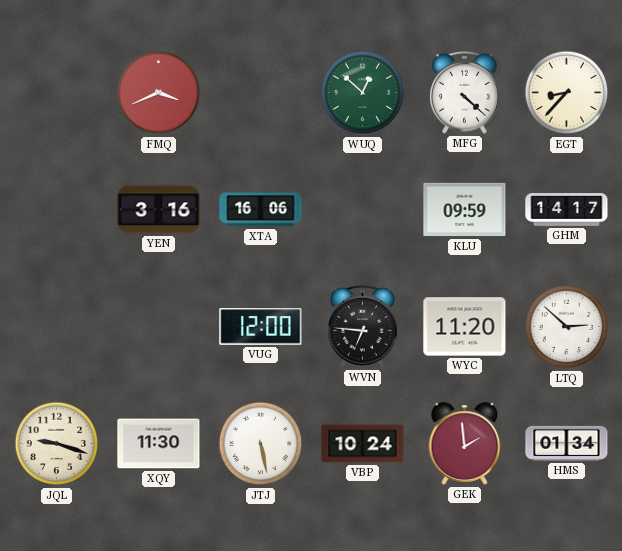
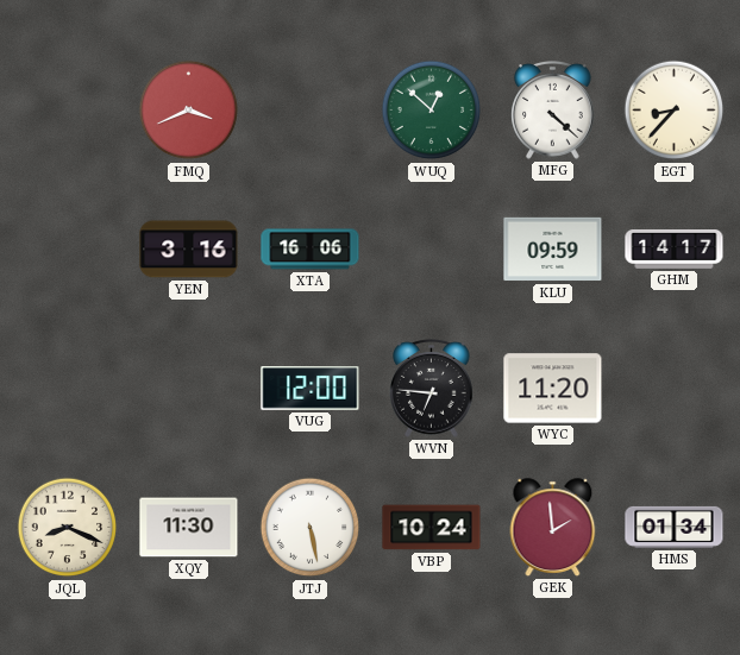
LTQ: 2:52 -> none
JQL: 9:18 -> 8:19
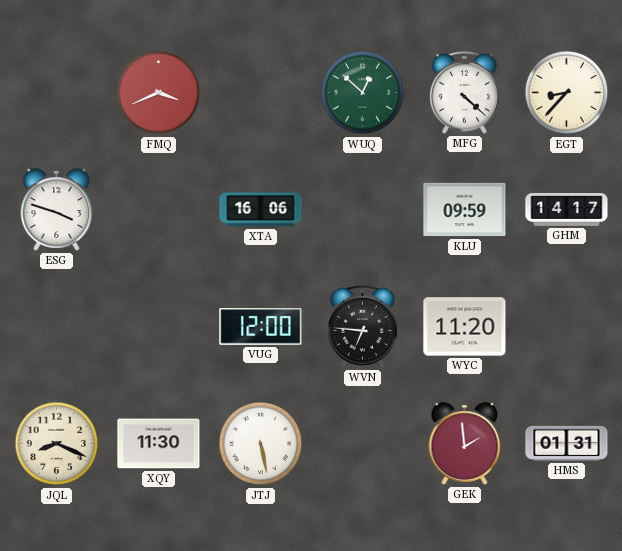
ESG: none -> 3:48
YEN: 3:16 -> none
VBP: 10:24 -> none
HMS: 01:34 -> 01:31
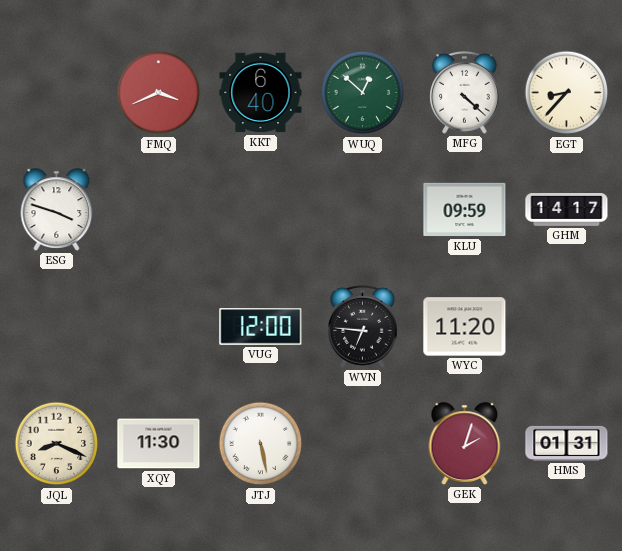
KKT: none -> 6:40
XTA: 16:06 -> none
GEK: 1:59 -> 2:03
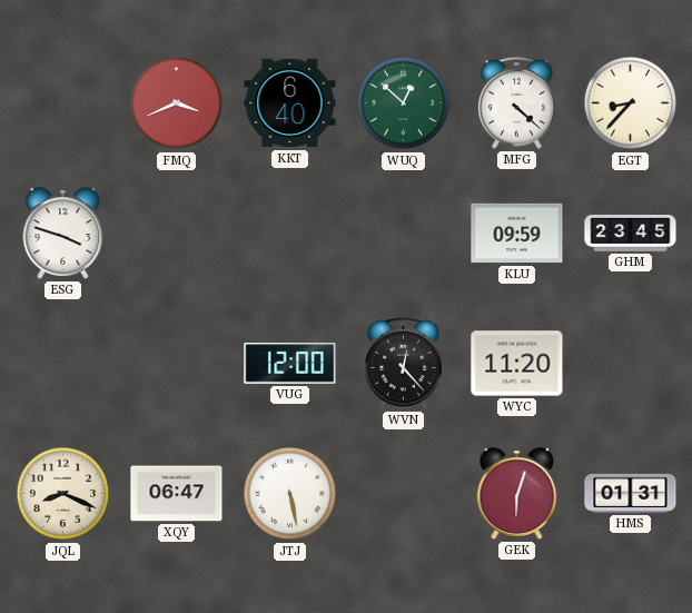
GHM: 14:17 -> 23:45
WVN: 6:46 -> 12:23
XQY: 11:30 -> 06:47
GEK: 2:03 -> 6:03
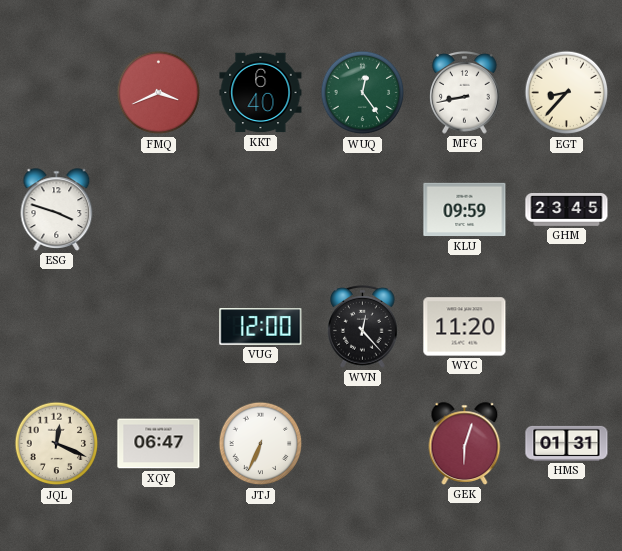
WUQ: 12:52 -> 12:24
MFG: 4:22 -> 8:43
JQL: 8:19 -> 12:19
JTJ: 5:28 -> 6:34
